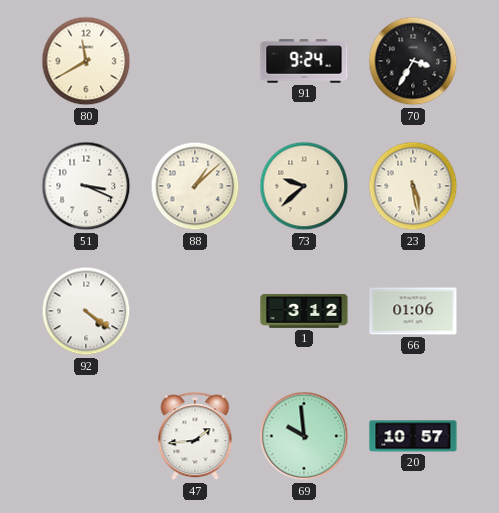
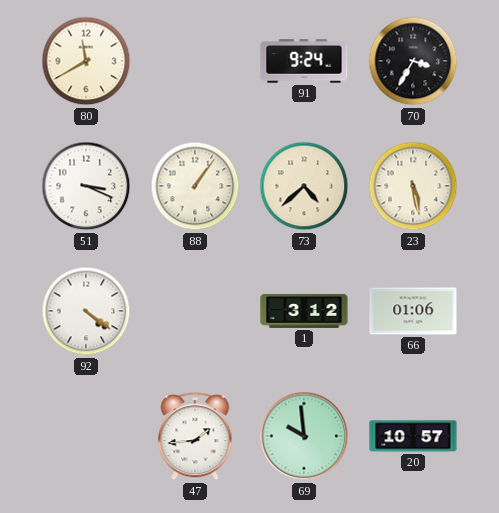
88: 1:08 -> 1:06
73: 9:38 -> 4:38
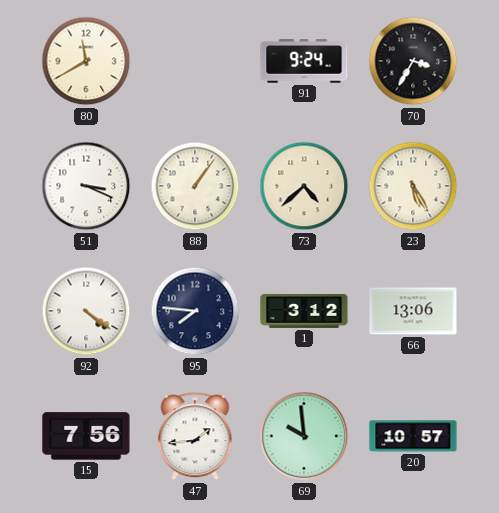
23: 5:28 -> 5:25
95: none -> 7:46
66: 01:06 -> 13:06
15: none -> 7:56
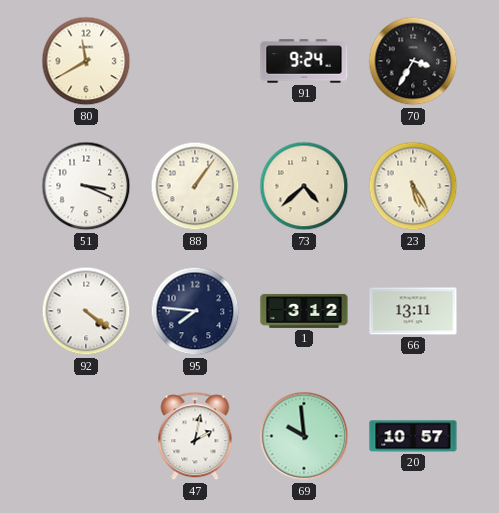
66: 13:06 -> 13:11
15: 7:56 -> none
47: 1:44 -> 2:02
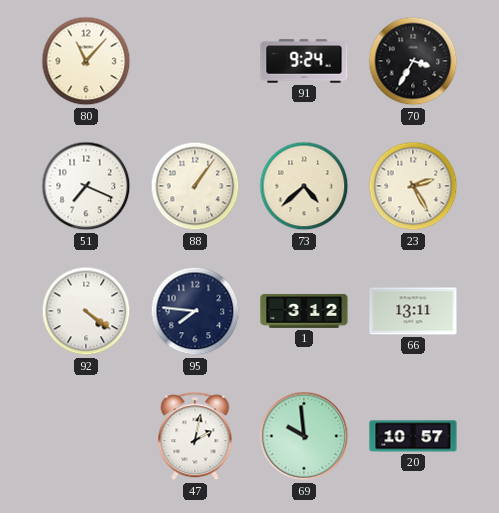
80: 11:40 -> 11:07
51: 3:19 -> 7:19
23: 5:25 -> 2:25
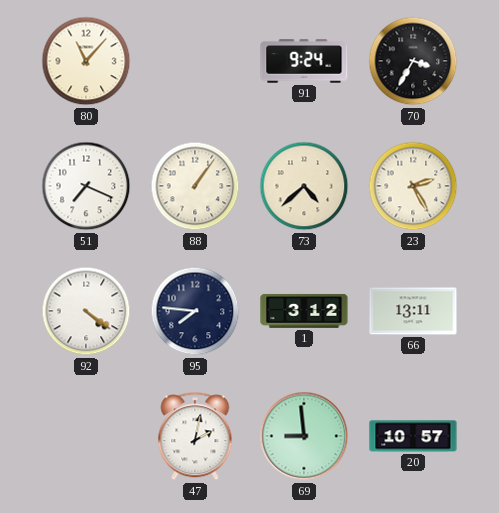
69: 9:59 -> 8:59
